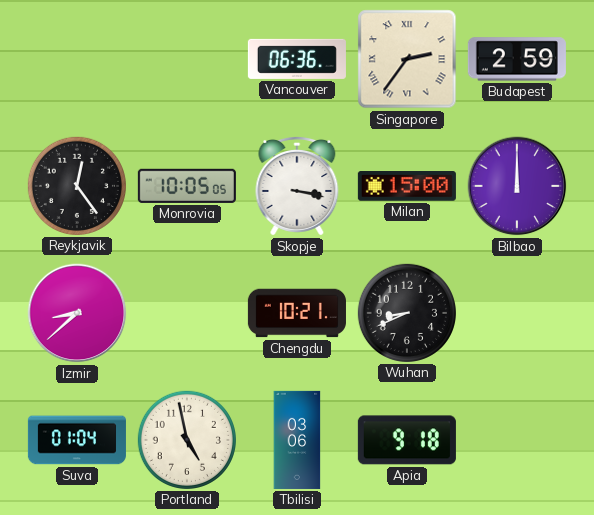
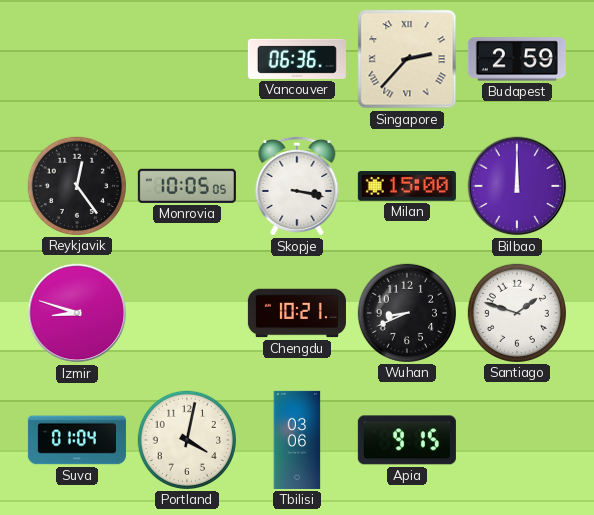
Singapore: 2:36 -> 2:37
Izmir: 8:38 -> 8:48
Santiago: none -> 1:48
Portland: 4:58 -> 4:02
Apia: 9:18 -> 9:15
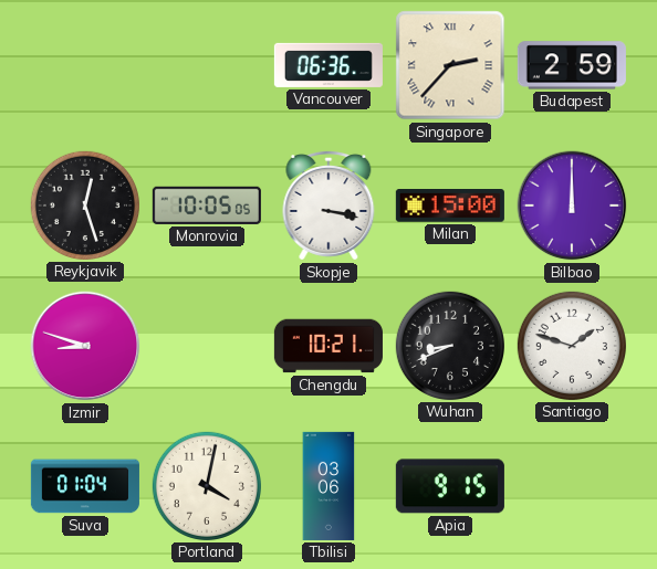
Reykjavik: 12:24 -> 12:27
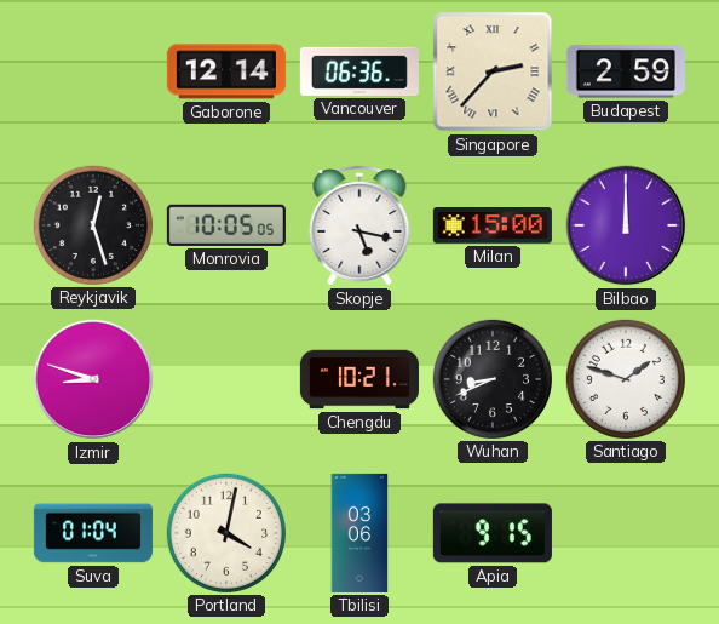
Gaborone: none -> 12:14
Skopje: 3:17 -> 5:17
